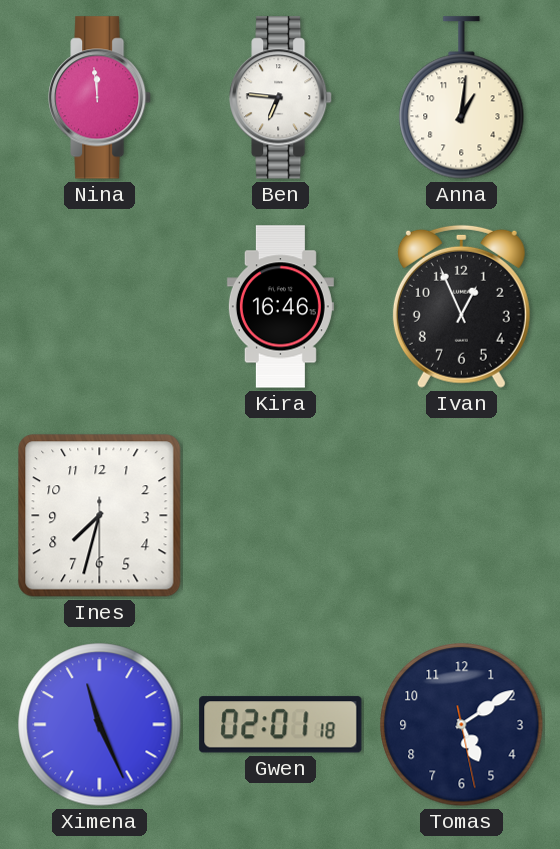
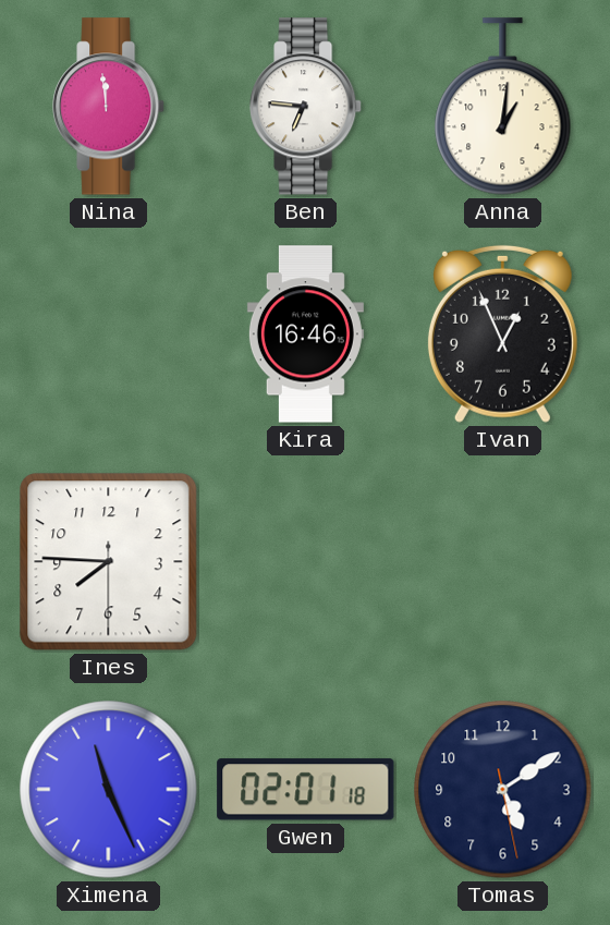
Ines: 7:32 -> 7:45
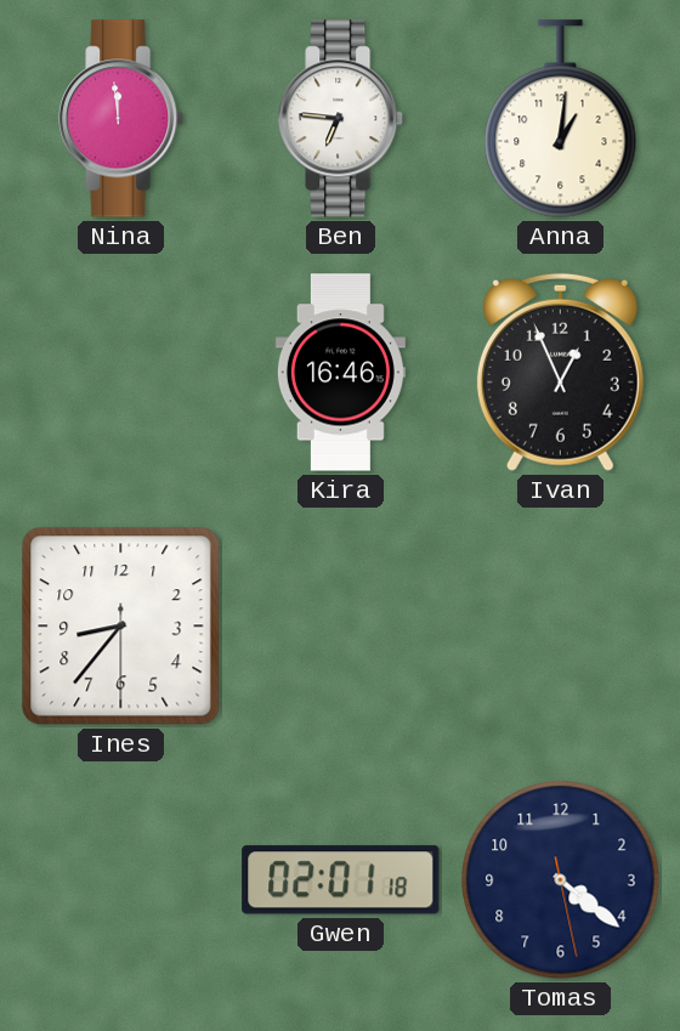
Ines: 7:45 -> 8:36
Ximena: 11:26 -> none
Tomas: 5:09 -> 4:21
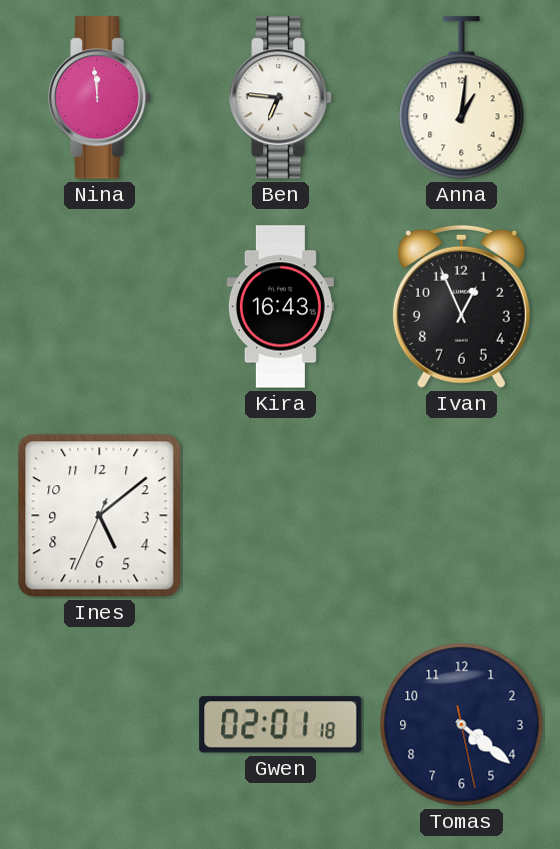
Kira: 16:46 -> 16:43
Ines: 8:36 -> 5:08
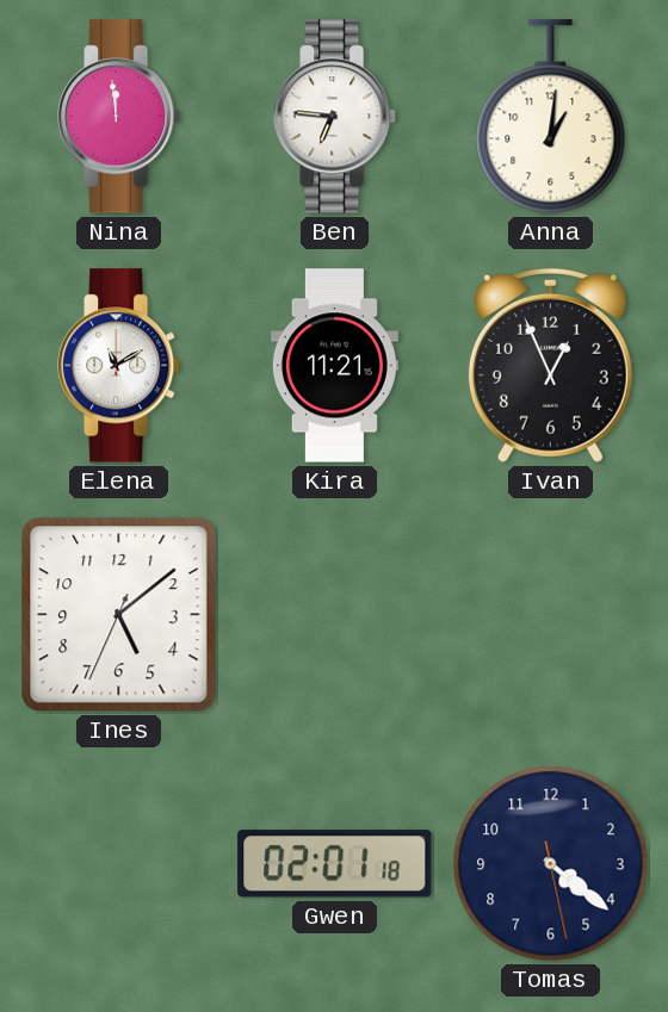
Elena: none -> 11:10
Kira: 16:43 -> 11:21
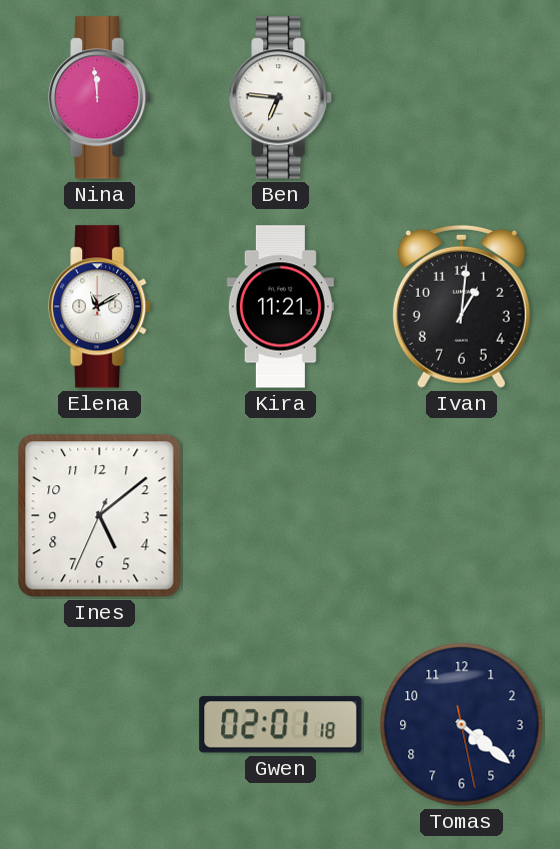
Anna: 1:01 -> none
Ivan: 12:56 -> 1:01
